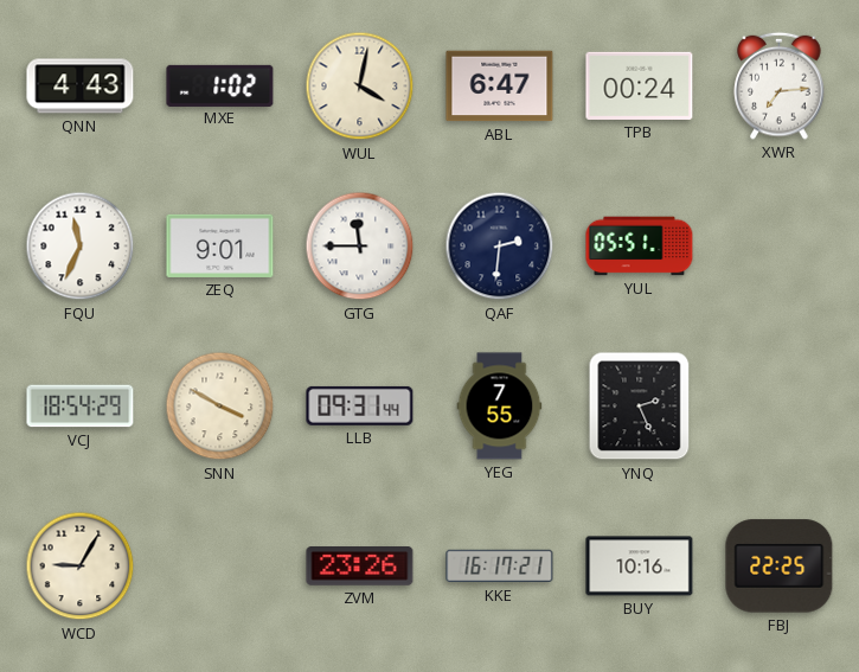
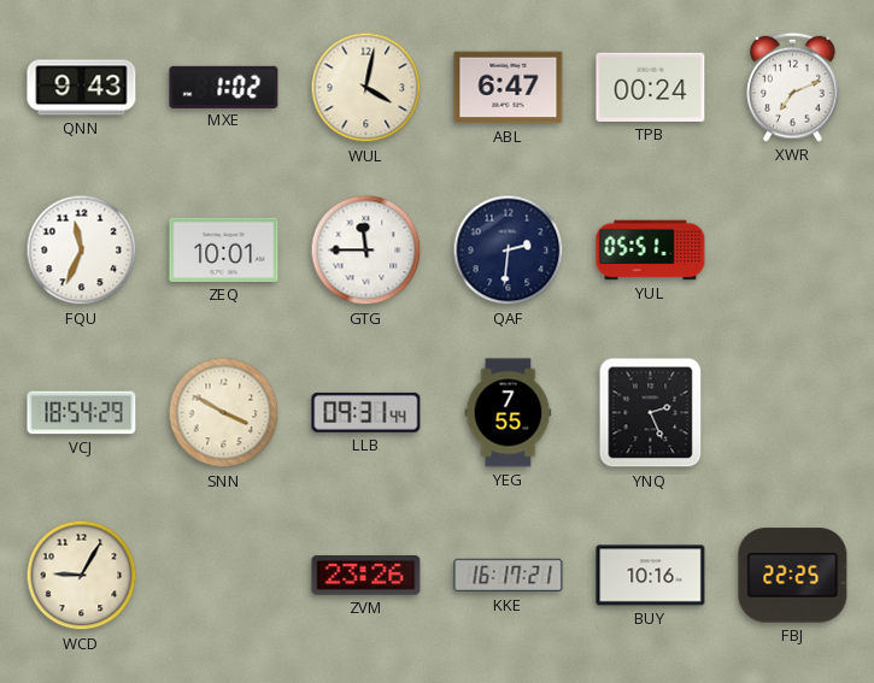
QNN: 4:43 -> 9:43
XWR: 7:14 -> 7:11
ZEQ: 9:01 -> 10:01
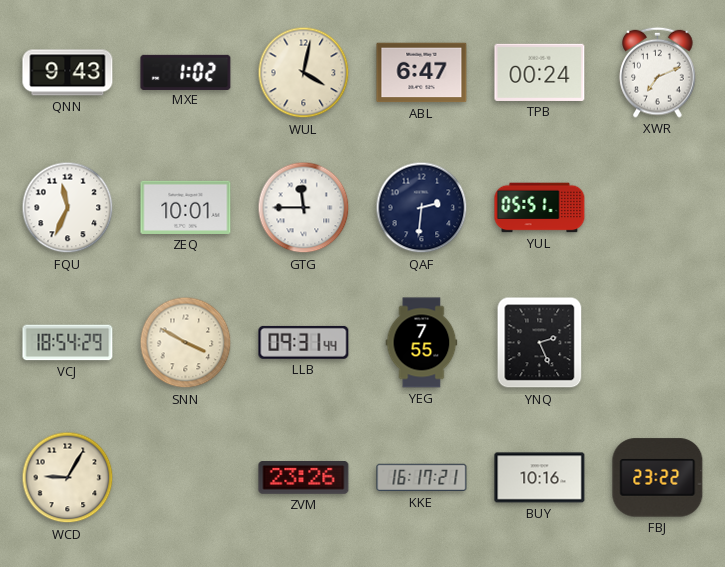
FBJ: 22:25 -> 23:22
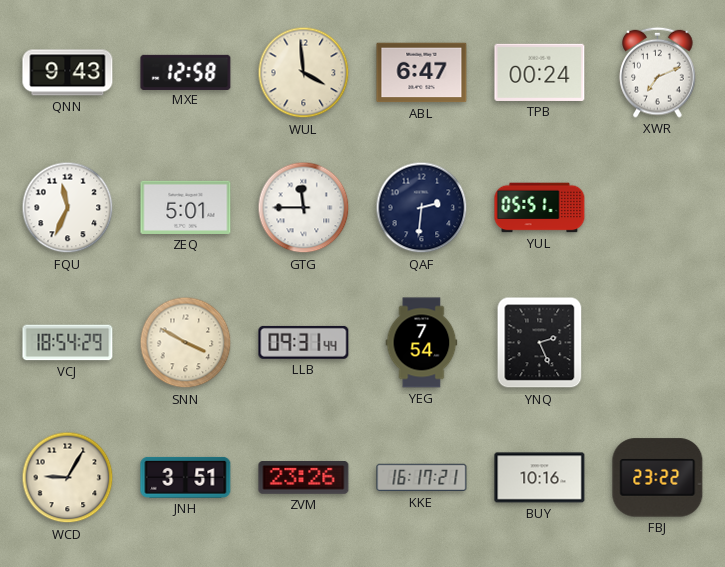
MXE: 1:02 -> 12:58
WUL: 4:02 -> 3:59
ZEQ: 10:01 -> 5:01
YEG: 7:55 -> 7:54
JNH: none -> 3:51
